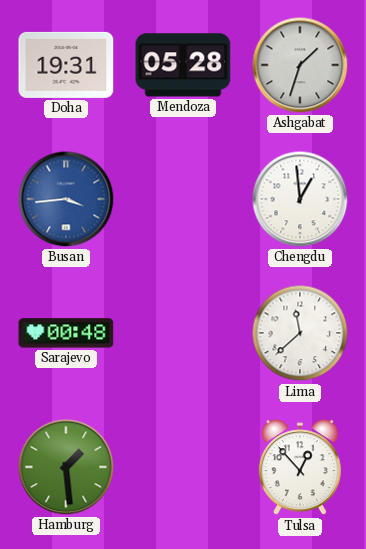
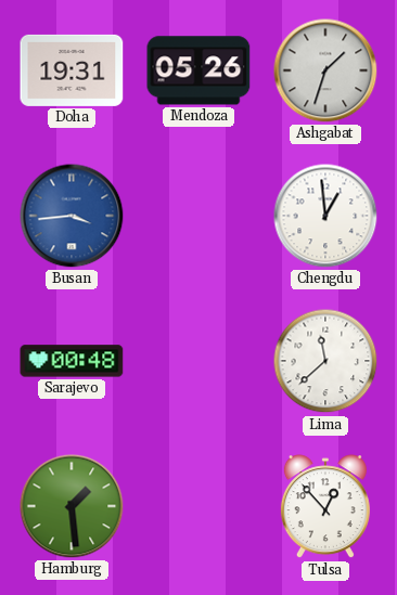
Mendoza: 05:28 -> 05:26
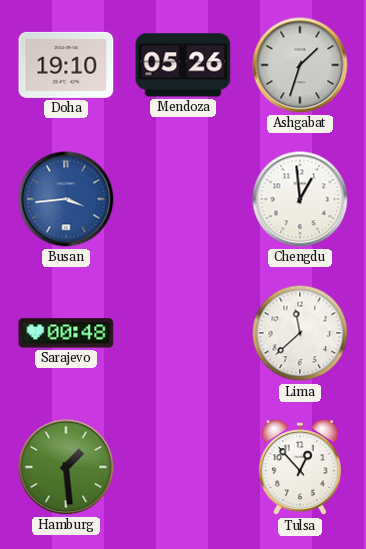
Doha: 19:31 -> 19:10
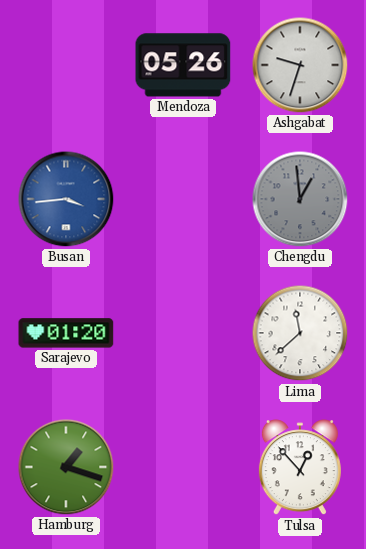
Doha: 19:10 -> none
Ashgabat: 1:33 -> 9:33
Chengdu dial: white -> grey
Sarajevo: 00:48 -> 01:20
Hamburg: 1:29 -> 1:18
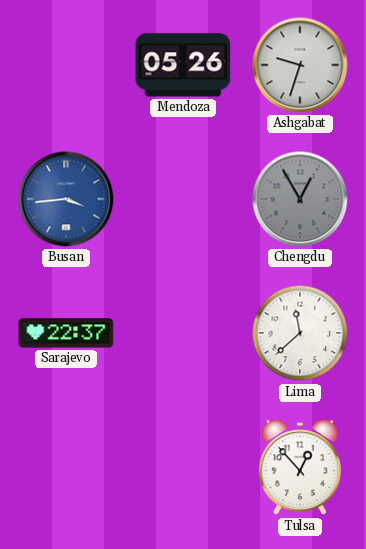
Chengdu: 12:59 -> 12:55
Sarajevo: 01:20 -> 22:37
Hamburg: 1:18 -> none
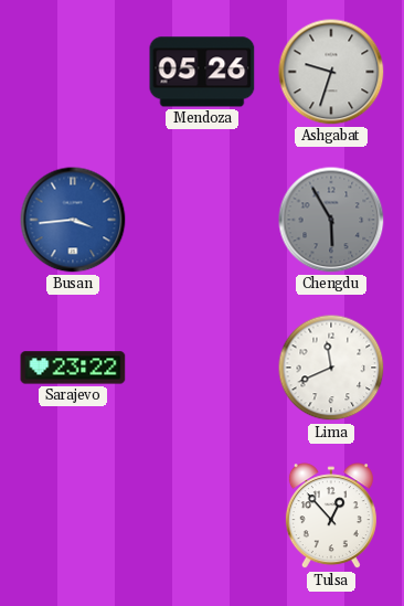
Chengdu: 12:55 -> 5:55
Sarajevo: 22:37 -> 23:22
Lima: 11:38 -> 11:41
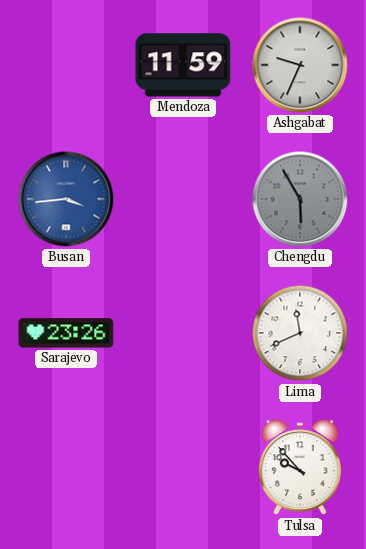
Mendoza: 05:26 -> 11:59
Ashgabat: 9:33 -> 9:34
Sarajevo: 23:22 -> 23:26
Tulsa: 12:53 -> 9:53
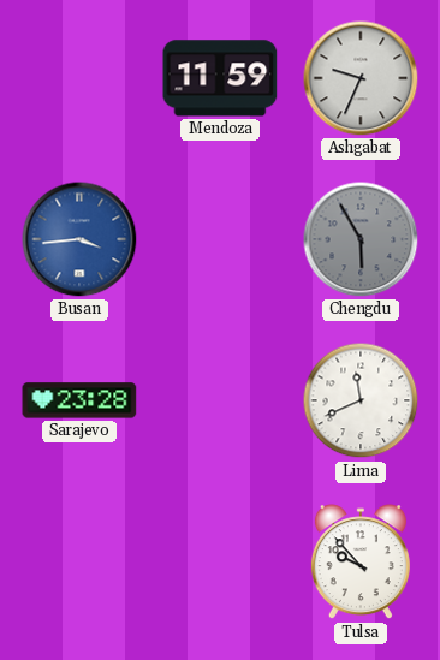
Sarajevo: 23:26 -> 23:28
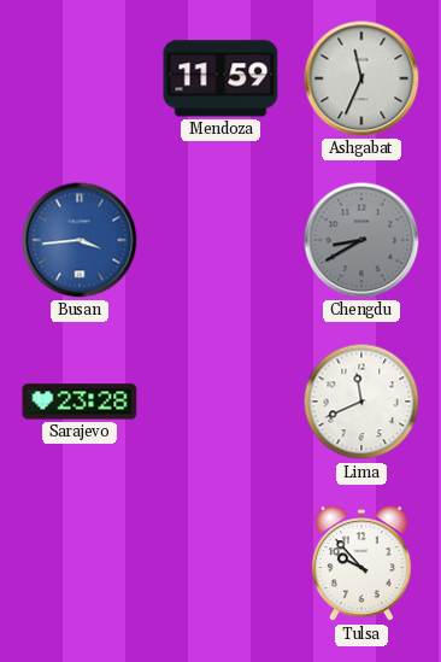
Ashgabat: 9:34 -> 11:34
Chengdu: 5:55 -> 8:40
